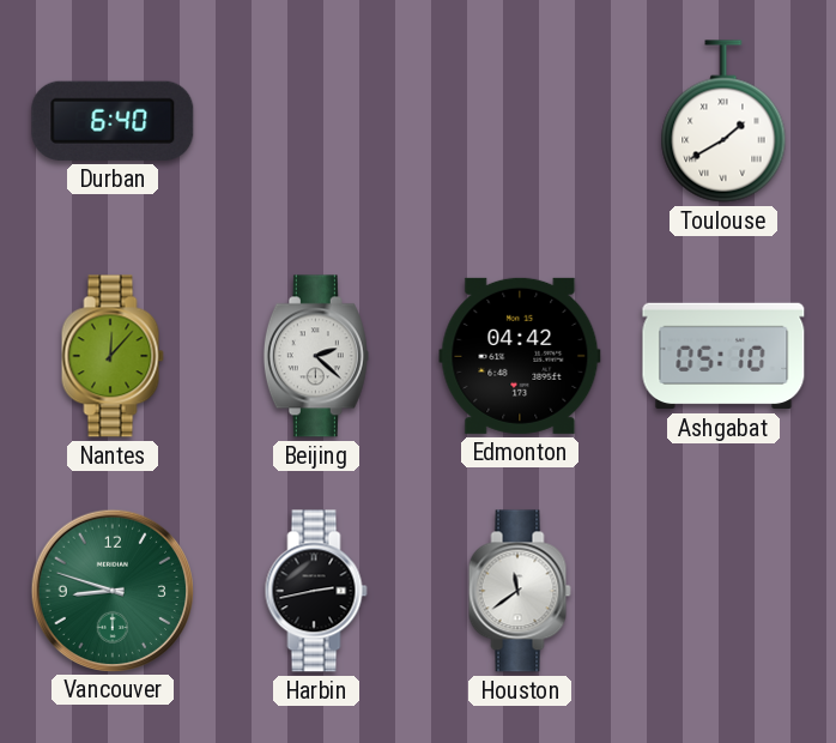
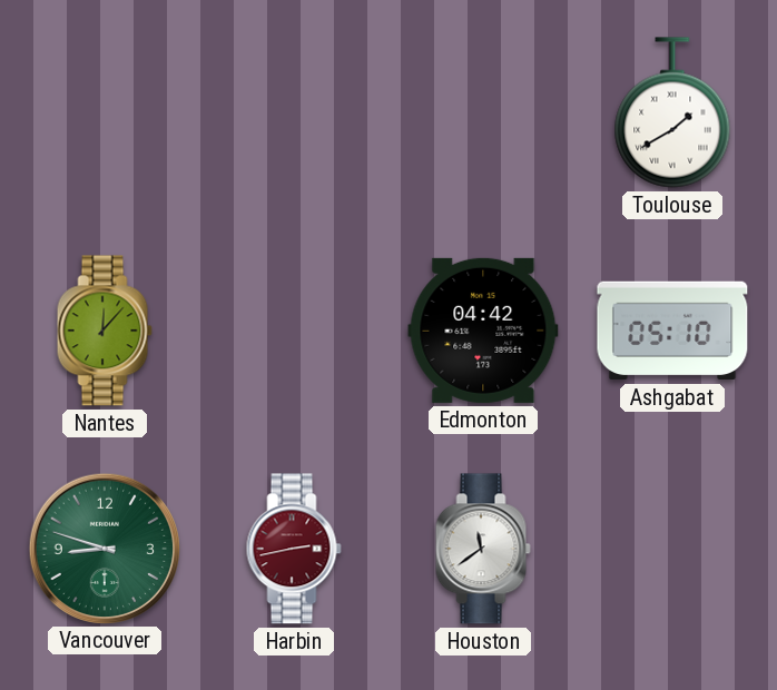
Durban: 6:40 -> none
Beijing: 2:22 -> none
Harbin dial: black -> burgundy
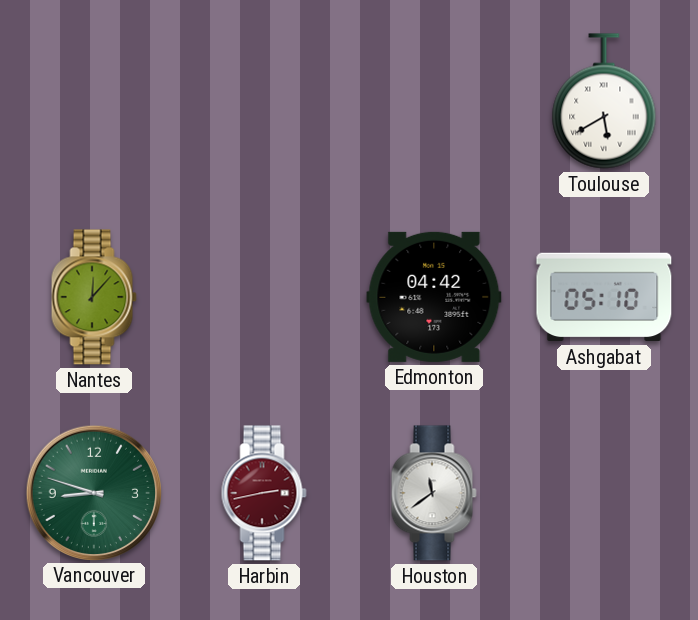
Toulouse: 1:40 -> 5:40
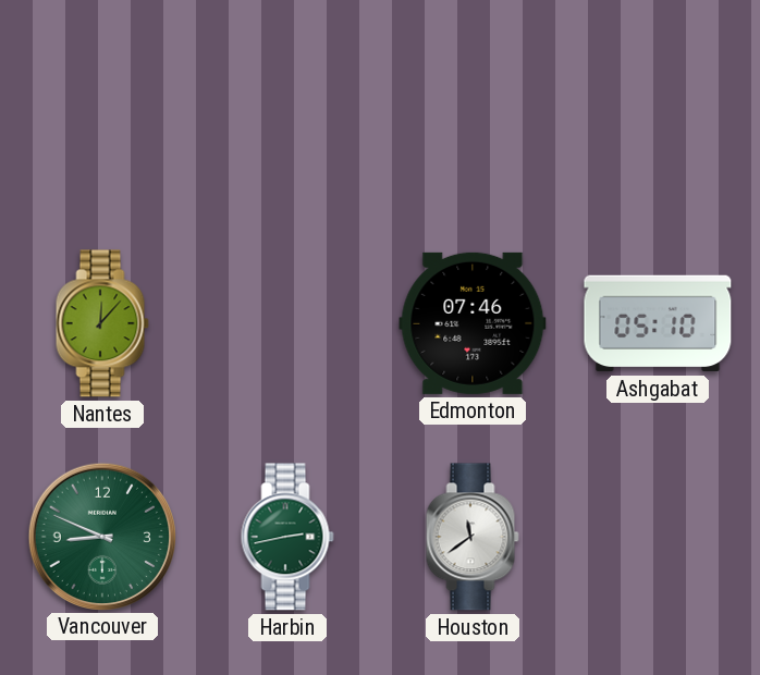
Toulouse: 5:40 -> none
Edmonton: 04:42 -> 07:46
Vancouver: 8:48 -> 8:49
Harbin dial: burgundy -> green
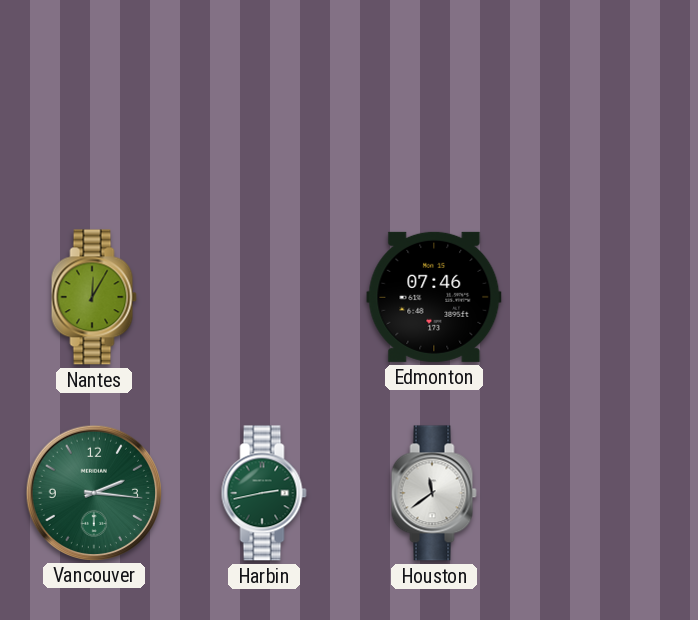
Nantes: 12:07 -> 12:05
Ashgabat: 05:10 -> none
Vancouver: 8:49 -> 2:16
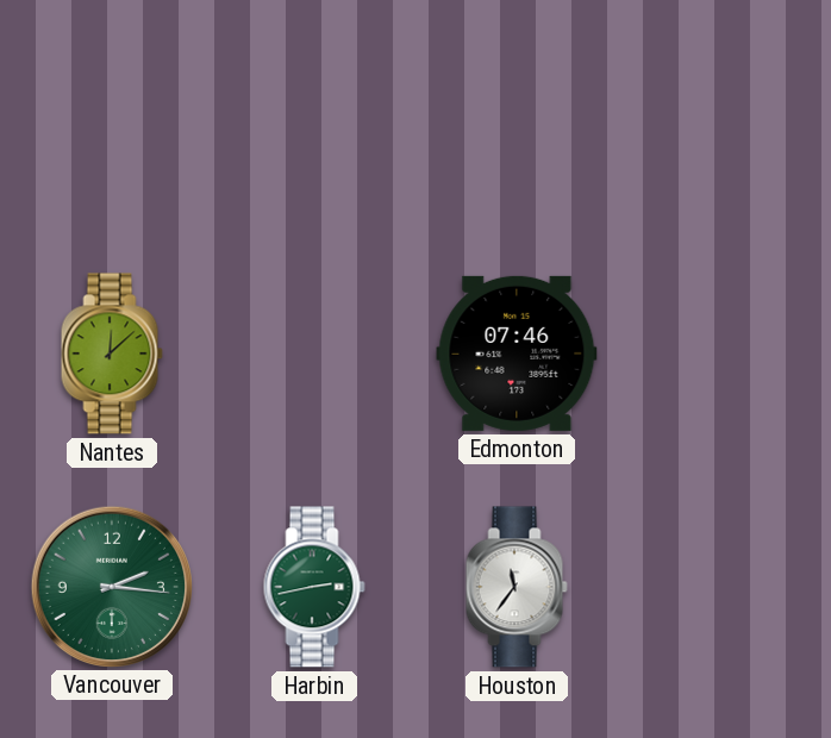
Nantes: 12:05 -> 12:08
Houston: 11:39 -> 11:36
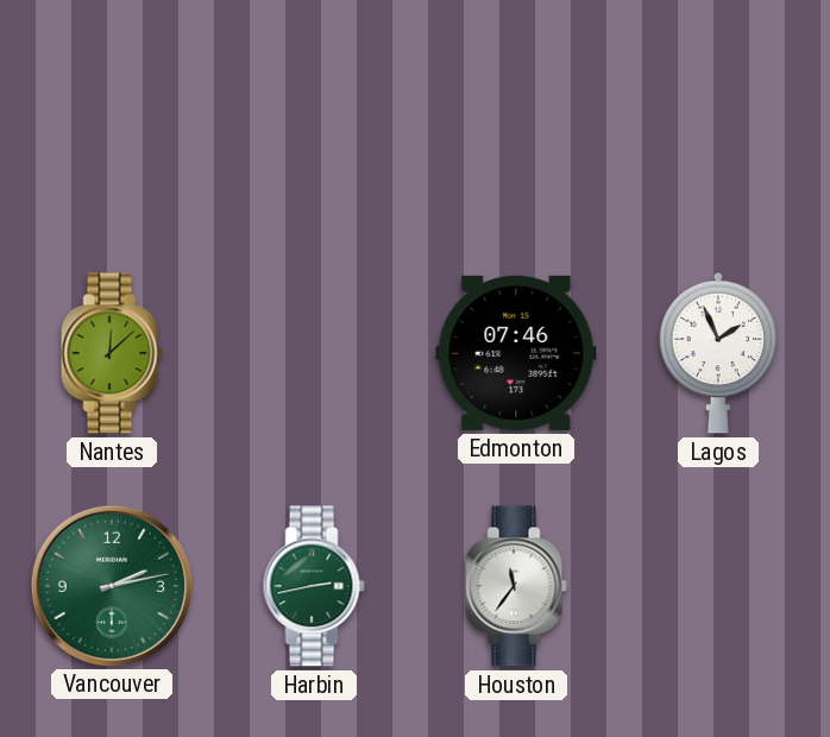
Lagos: none -> 1:56
Vancouver: 2:16 -> 2:13
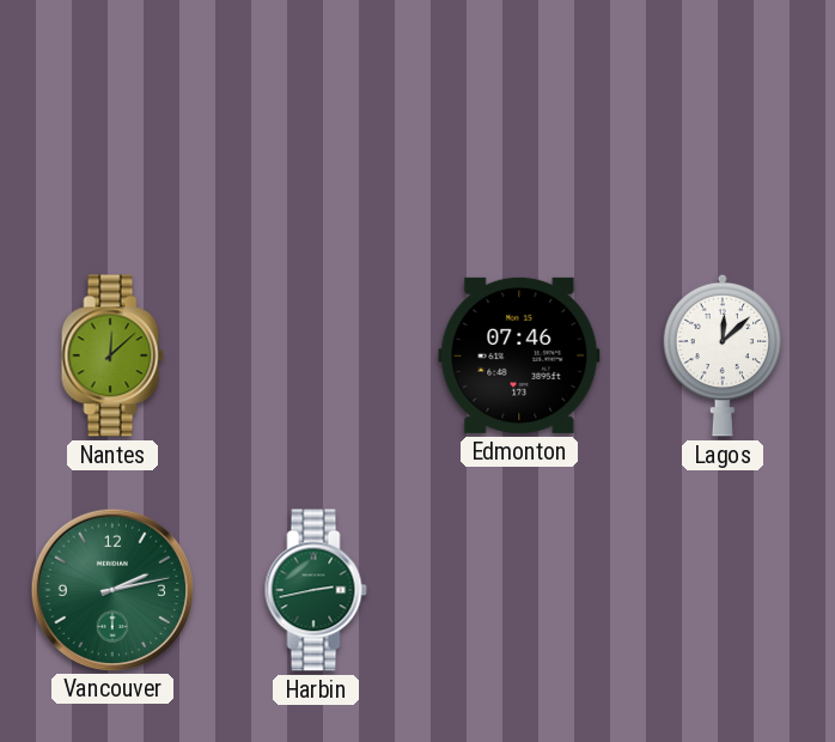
Lagos: 1:56 -> 12:08
Houston: 11:36 -> none
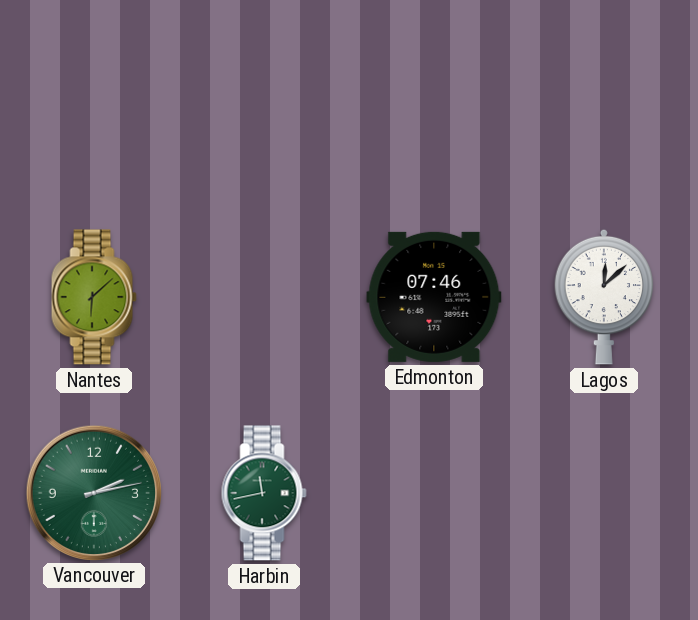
Nantes: 12:08 -> 6:08
Harbin: 2:43 -> 11:43
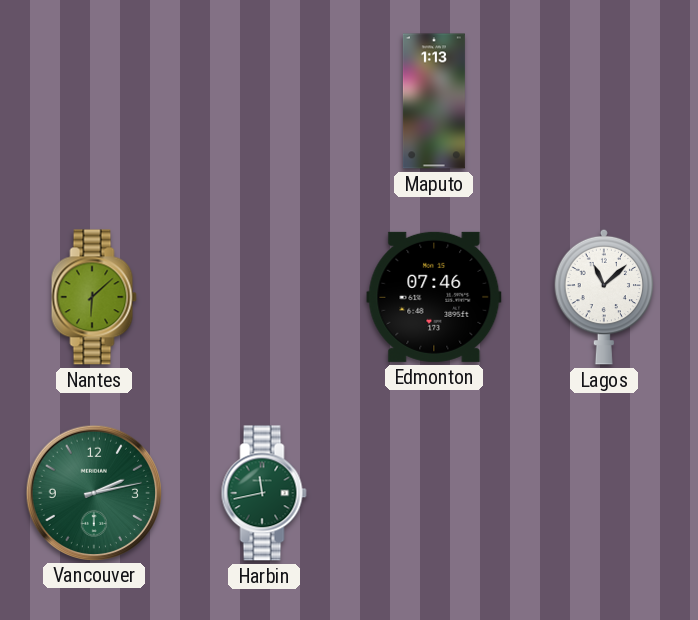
Maputo: none -> 1:13
Lagos: 12:08 -> 11:08
